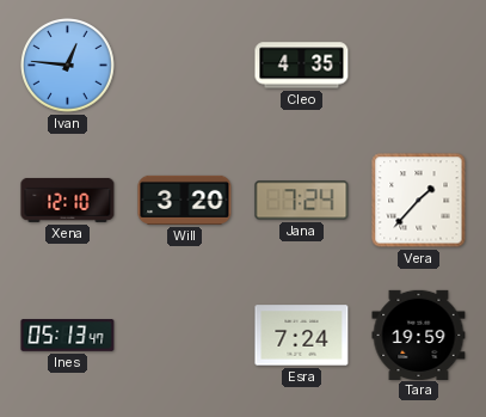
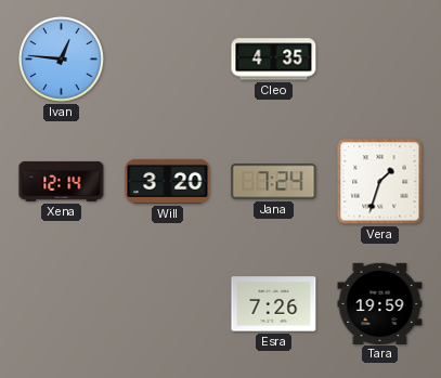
Xena: 12:10 -> 12:14
Vera: 1:37 -> 1:33
Ines: 05:13 -> none
Esra: 7:24 -> 7:26
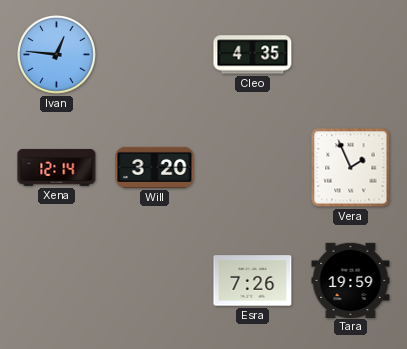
Jana: 7:24 -> none
Vera: 1:33 -> 1:56
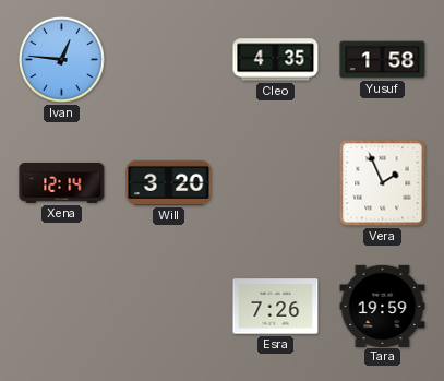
Yusuf: none -> 1:58
